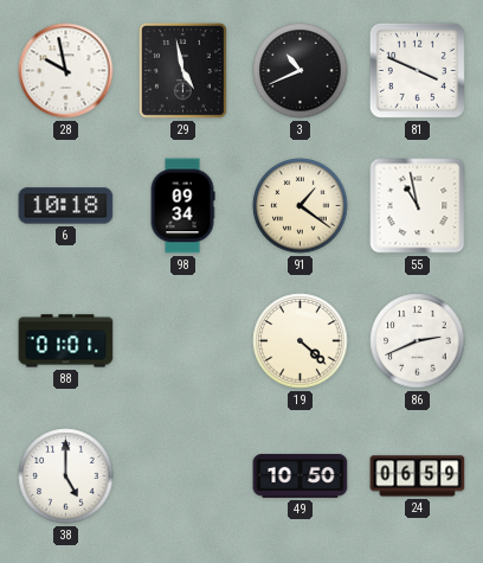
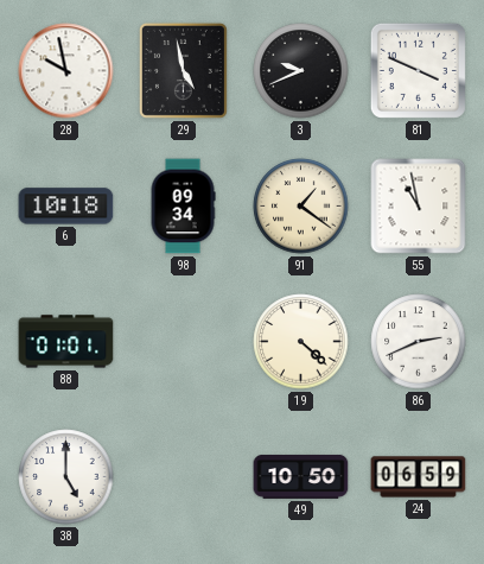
3: 10:41 -> 9:41
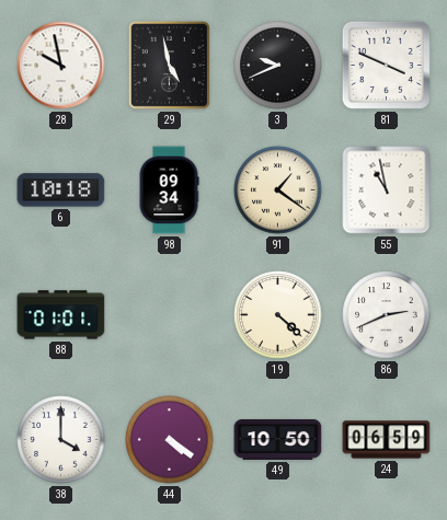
38: 5:00 -> 4:00
44: none -> 4:21
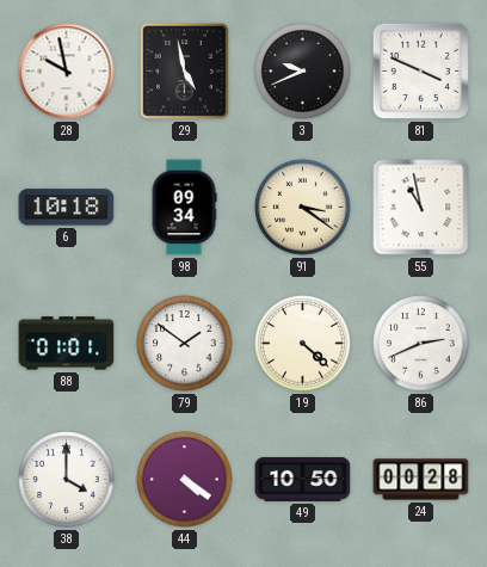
91: 1:21 -> 3:21
79: none -> 1:51
24: 06:59 -> 00:28
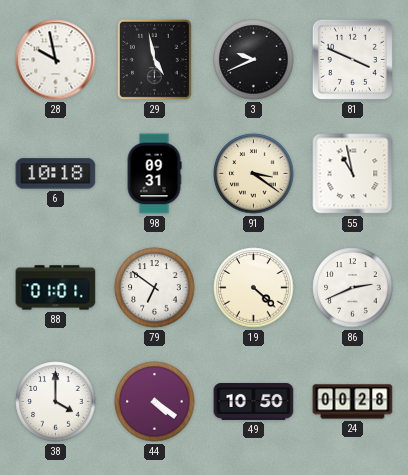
98: 09:34 -> 09:31
79: 1:51 -> 6:51
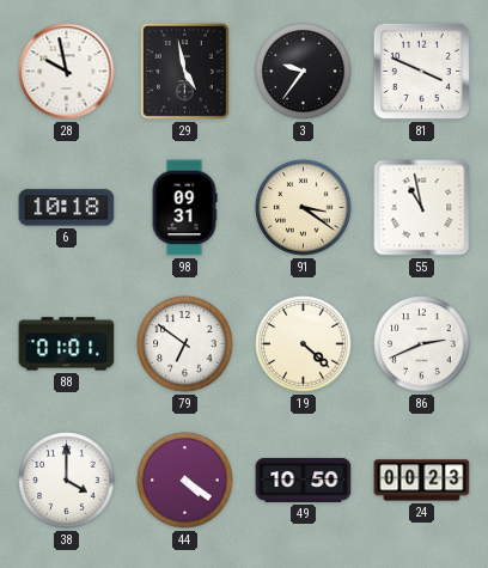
3: 9:41 -> 9:36
24: 00:28 -> 00:23
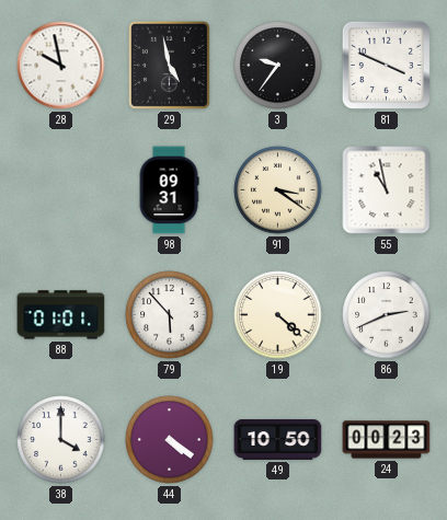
6: 10:18 -> none
79: 6:51 -> 5:53
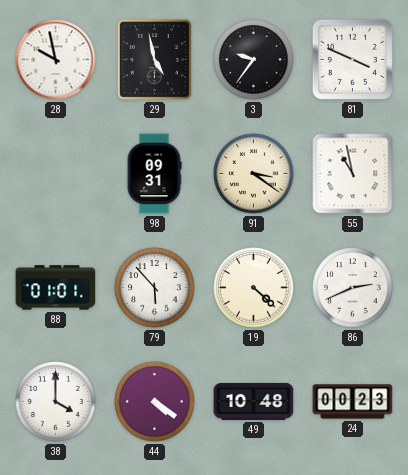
49: 10:50 -> 10:48
